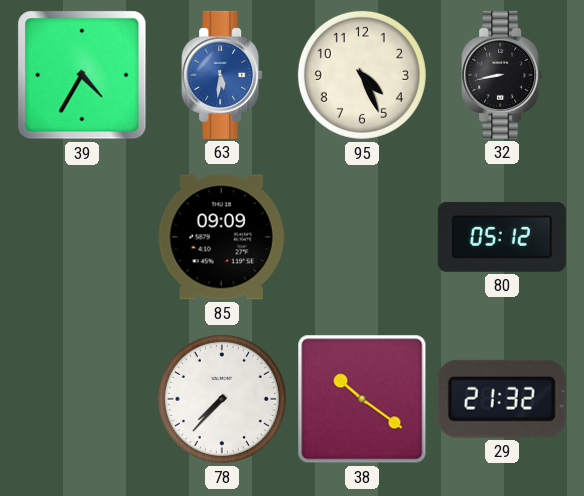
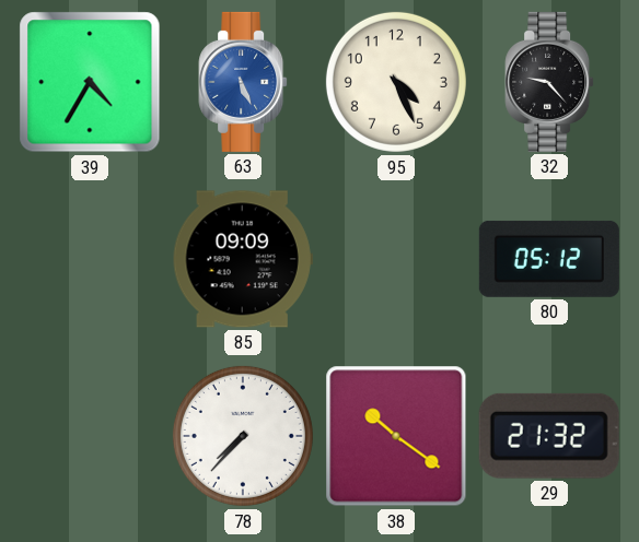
63: 5:31 -> 5:26
32: 8:43 -> 9:23
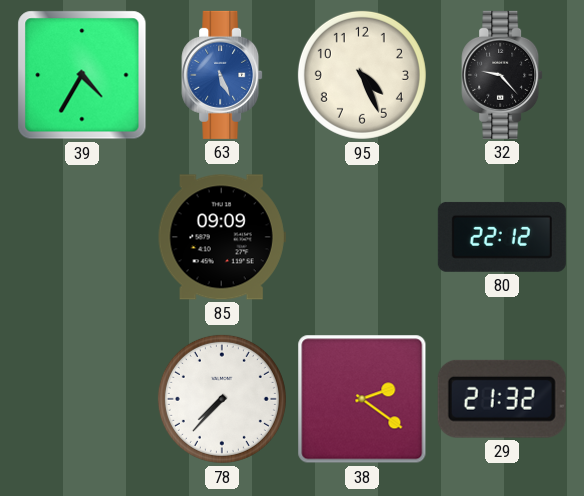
80: 05:12 -> 22:12
38: 10:21 -> 2:21
